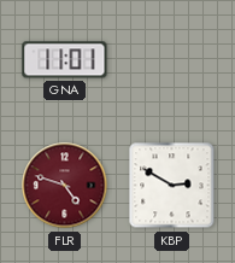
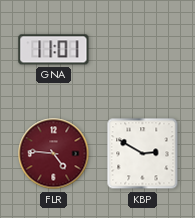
FLR: 4:48 -> 4:46
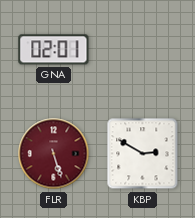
GNA: 11:01 -> 02:01
FLR: 4:46 -> 5:27
